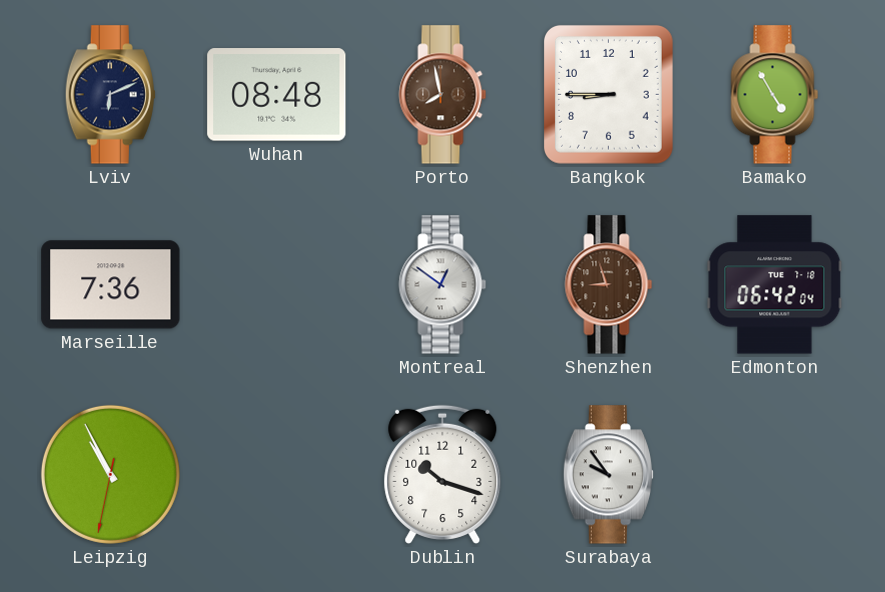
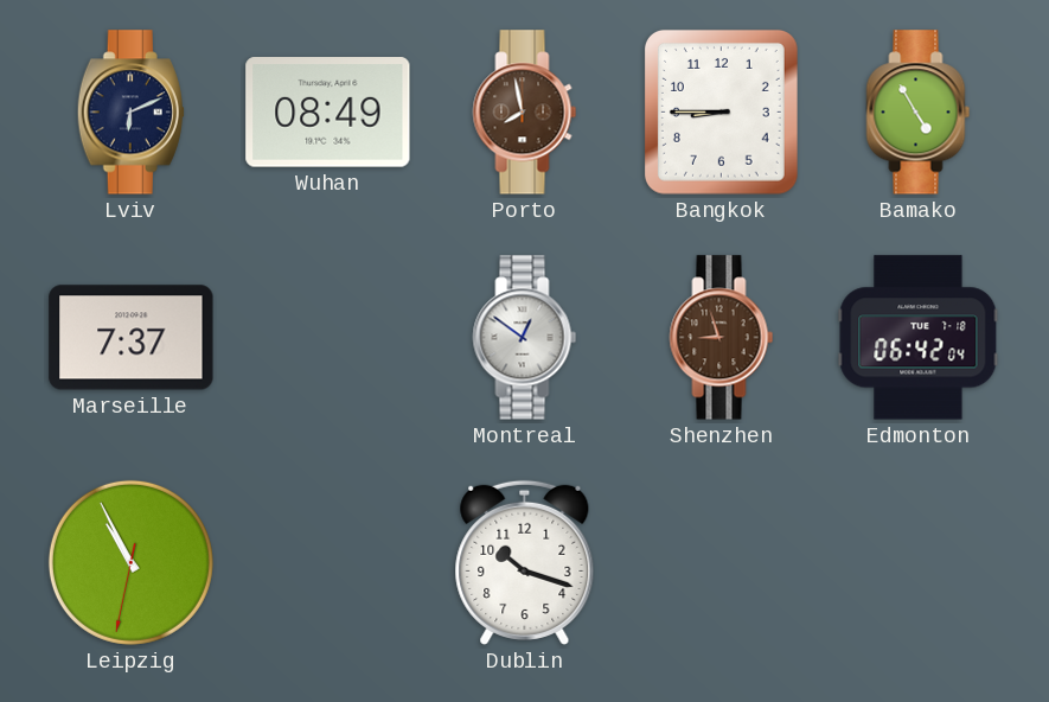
Wuhan: 08:48 -> 08:49
Marseille: 7:36 -> 7:37
Surabaya: 9:54 -> none
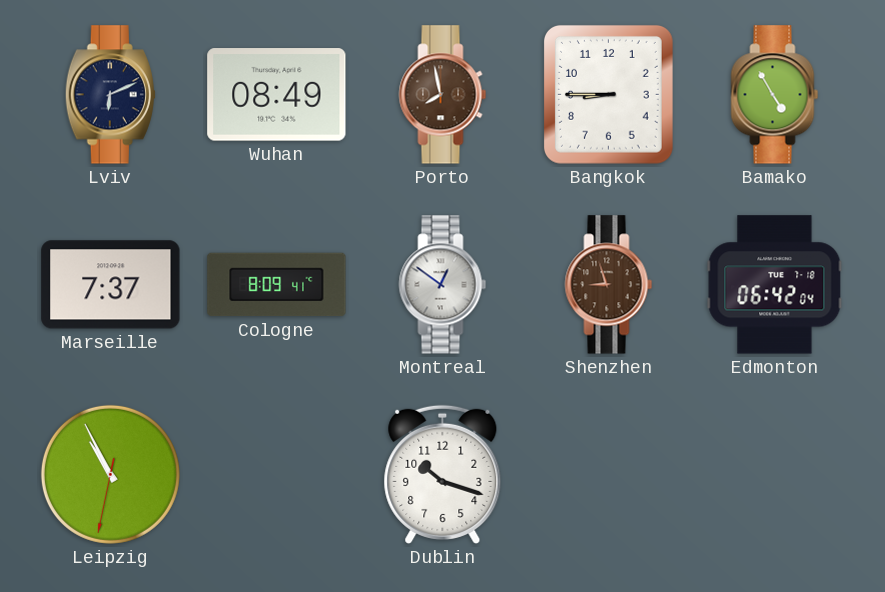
Cologne: none -> 8:09
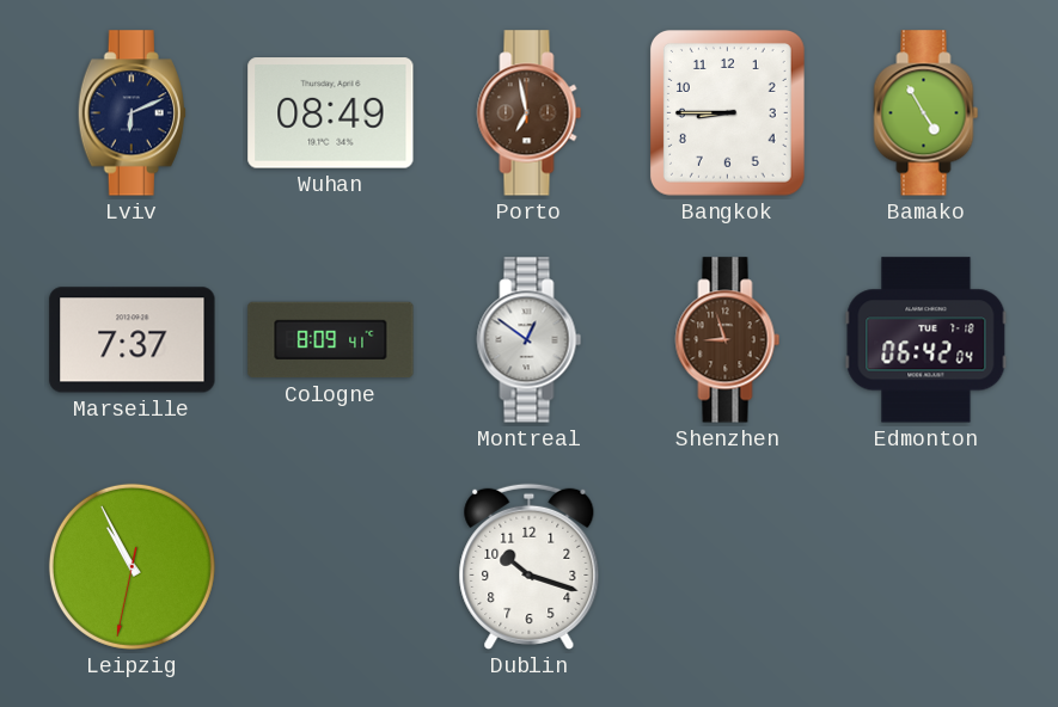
Porto: 7:58 -> 6:58
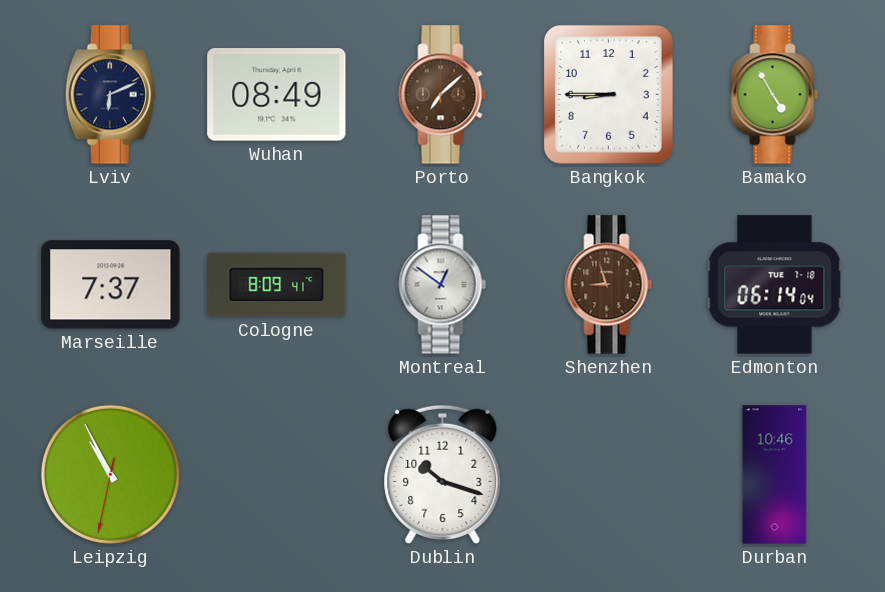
Porto: 6:58 -> 7:08
Edmonton: 06:42 -> 06:14
Durban: none -> 10:46
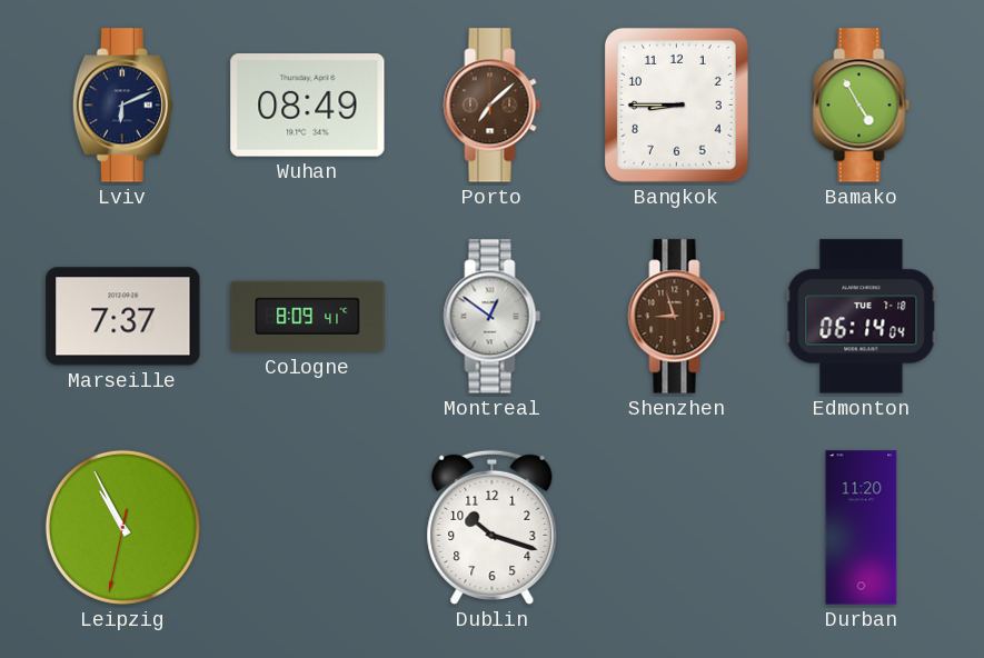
Durban: 10:46 -> 11:20
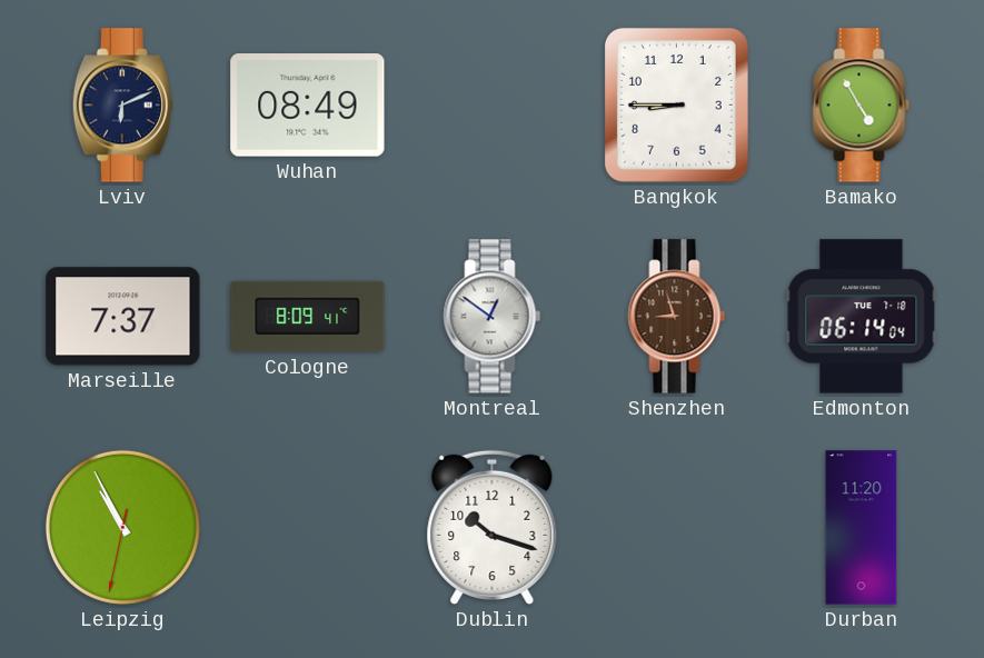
Porto: 7:08 -> none
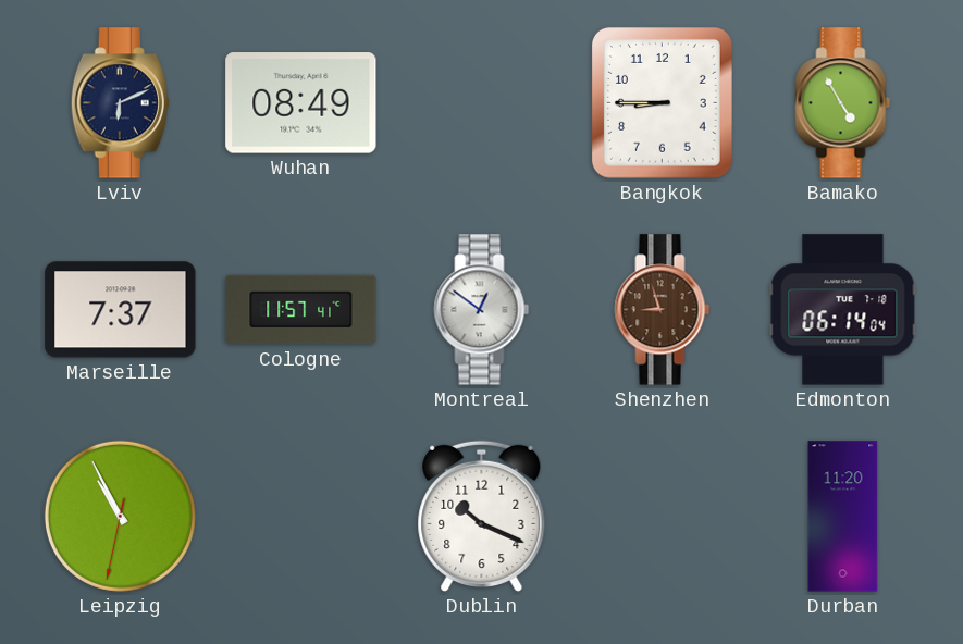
Cologne: 8:09 -> 11:57
Dublin: 10:18 -> 10:19
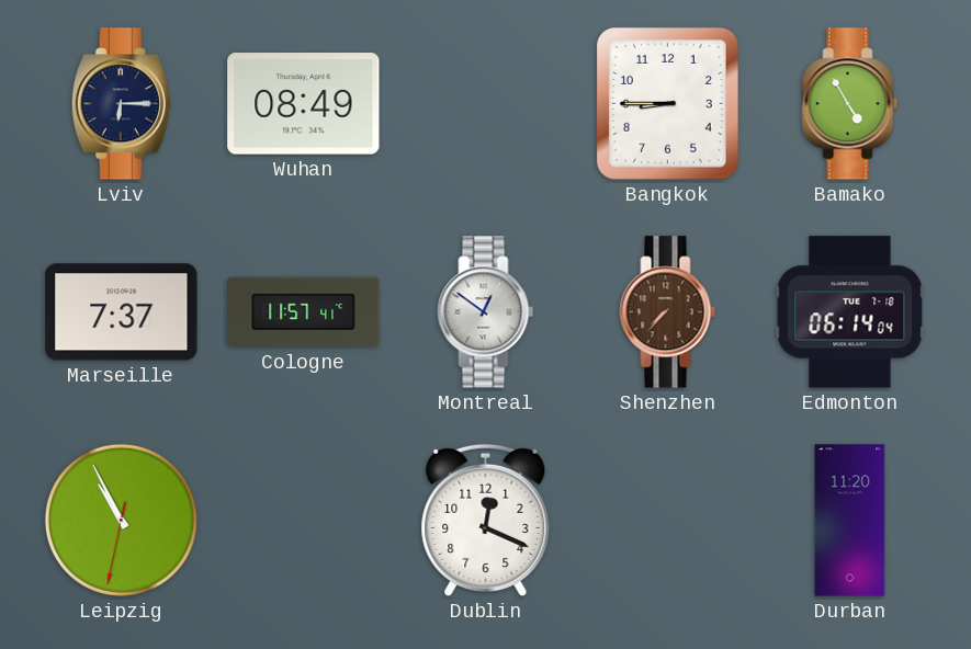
Lviv: 6:11 -> 6:15
Shenzhen: 8:57 -> 7:37
Dublin: 10:19 -> 12:19
